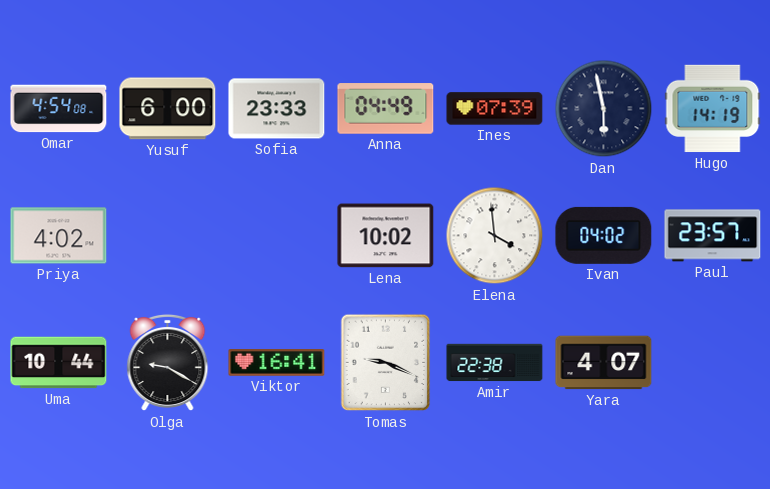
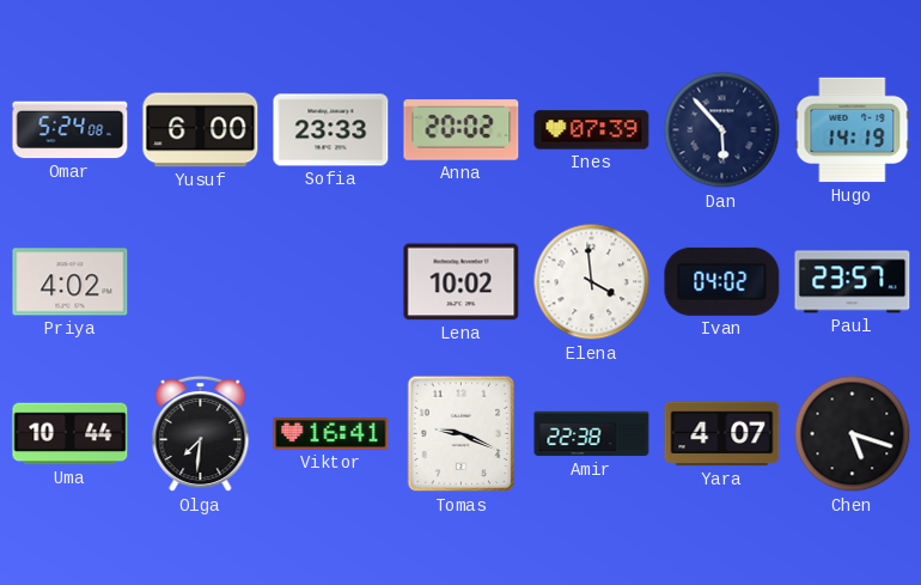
Omar: 4:54 -> 5:24
Anna: 04:49 -> 20:02
Dan: 5:58 -> 5:53
Olga: 9:20 -> 7:31
Chen: none -> 5:18
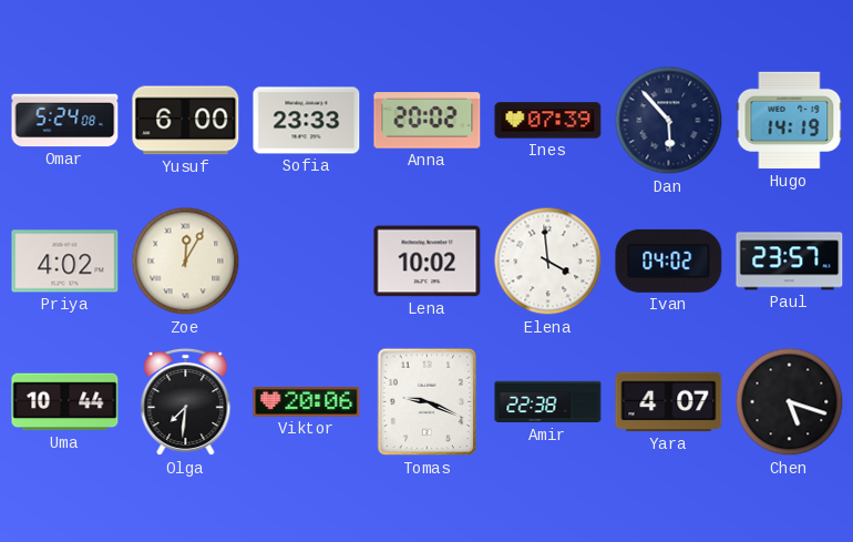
Zoe: none -> 12:05
Viktor: 16:41 -> 20:06
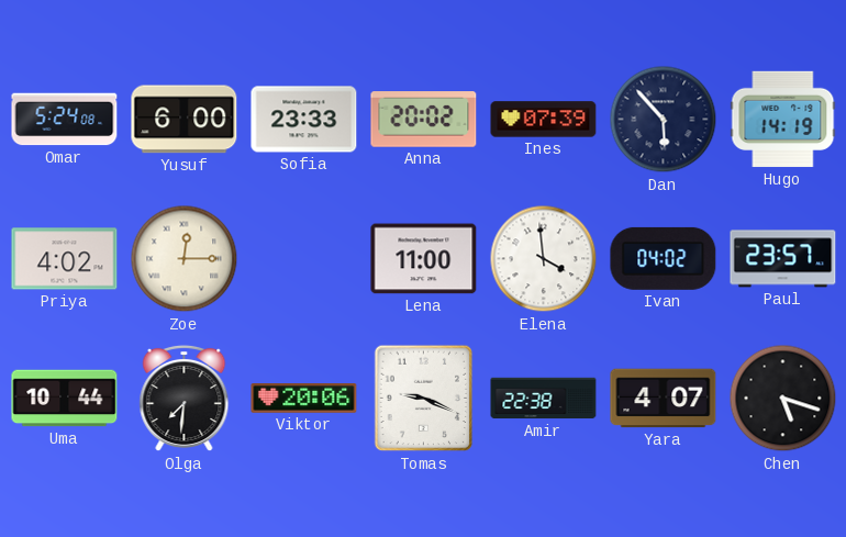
Zoe: 12:05 -> 12:15
Lena: 10:02 -> 11:00
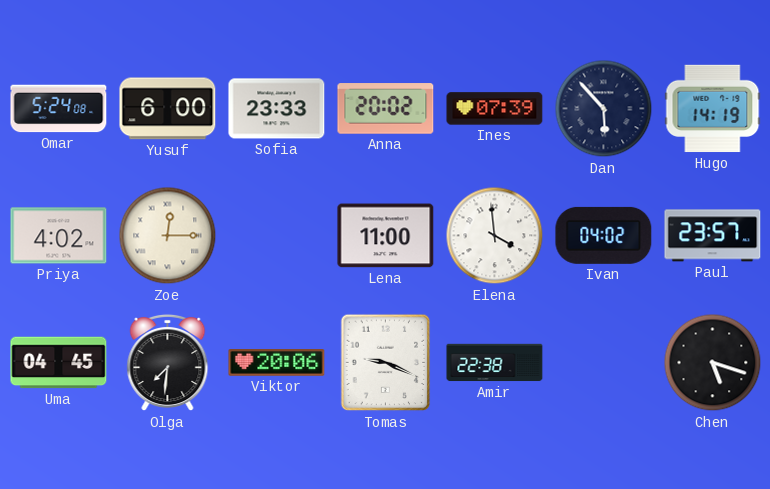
Uma: 10:44 -> 04:45
Yara: 4:07 -> none
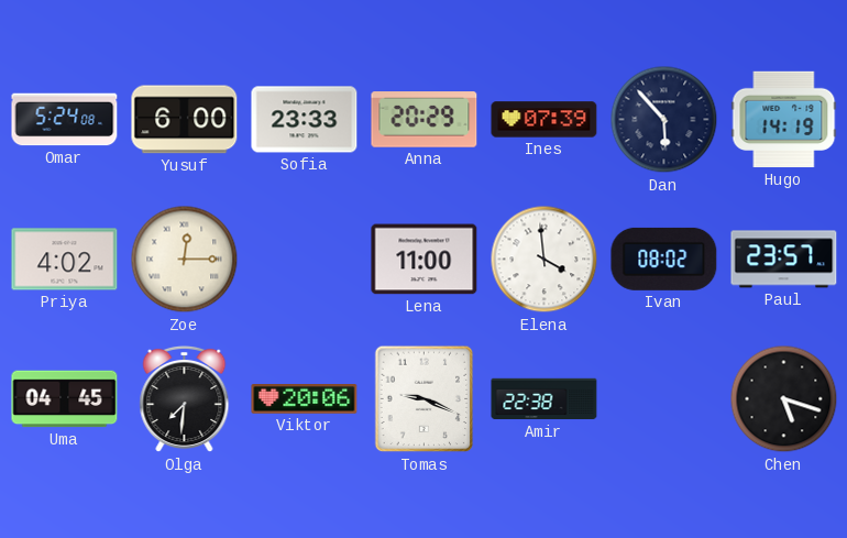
Anna: 20:02 -> 20:29
Ivan: 04:02 -> 08:02
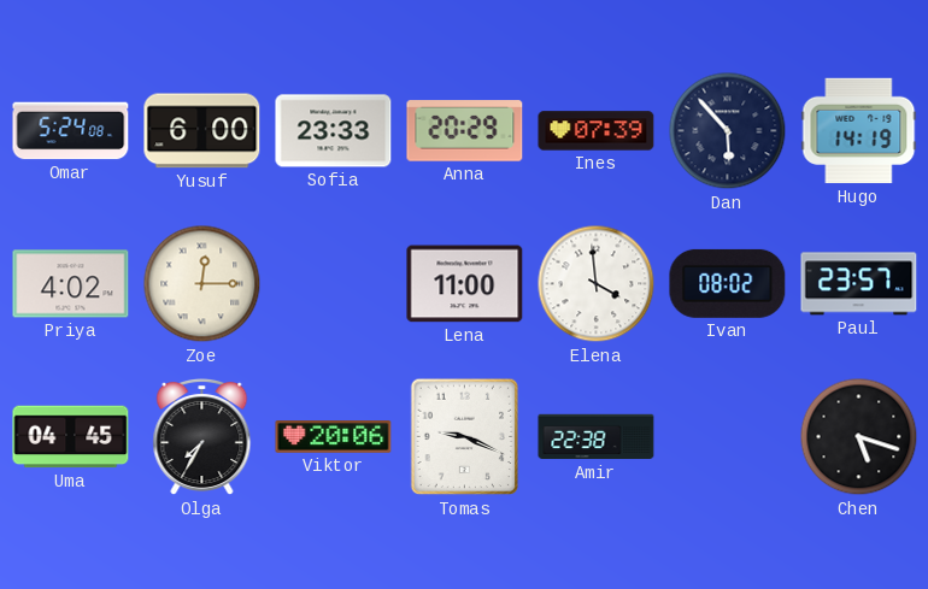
Olga: 7:31 -> 7:35
